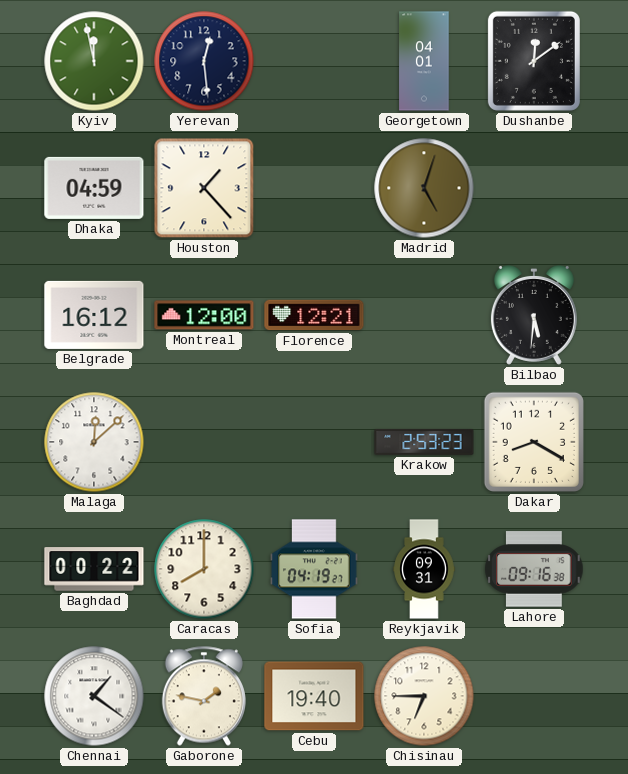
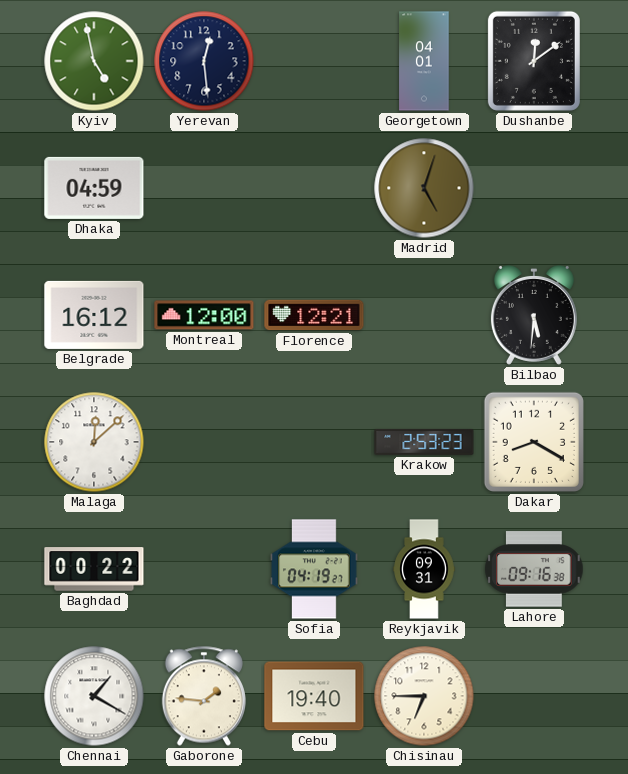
Kyiv: 11:58 -> 4:58
Houston: 1:23 -> none
Caracas: 8:00 -> none
Chennai: 1:21 -> 1:20
Gaborone: 1:47 -> 1:46
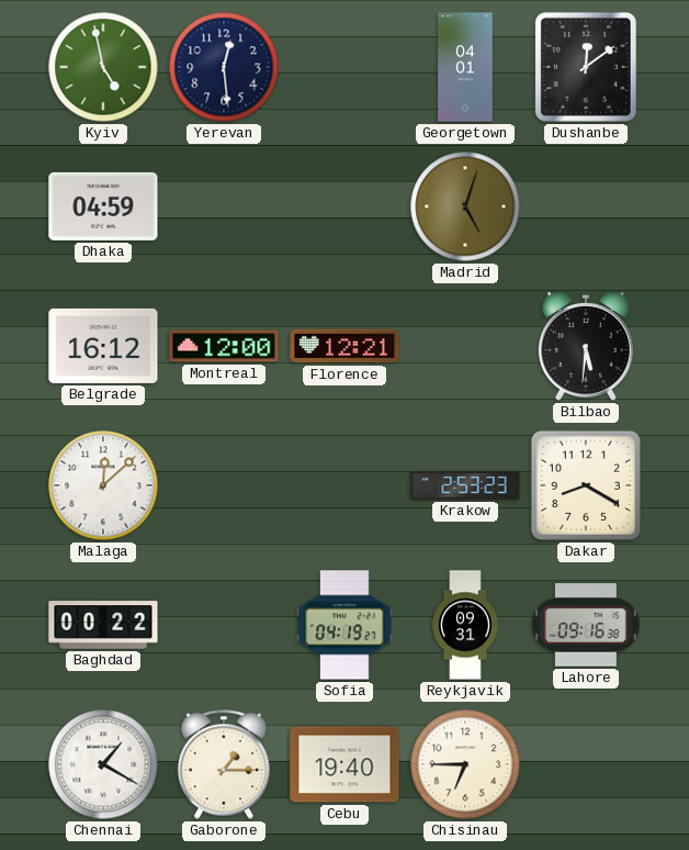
Gaborone: 1:46 -> 1:15
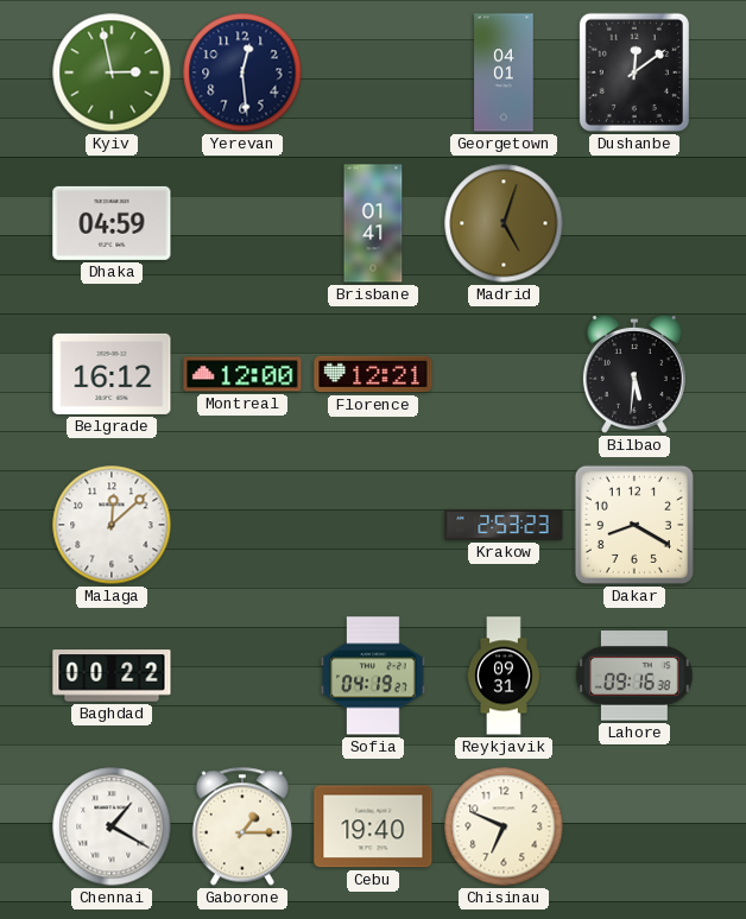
Kyiv: 4:58 -> 2:58
Brisbane: none -> 01:41
Chisinau: 6:45 -> 6:49
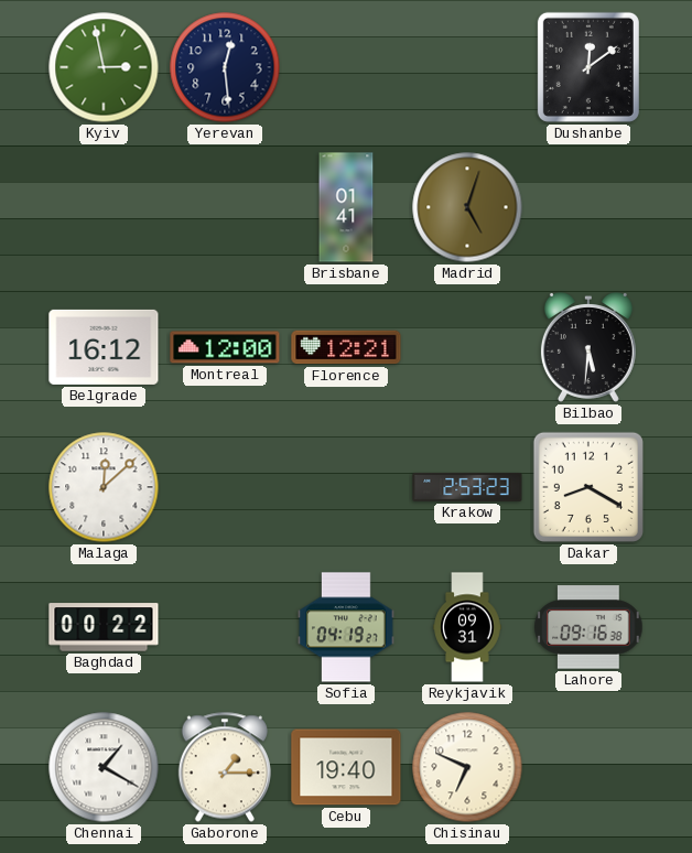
Georgetown: 04:01 -> none
Dhaka: 04:59 -> none
